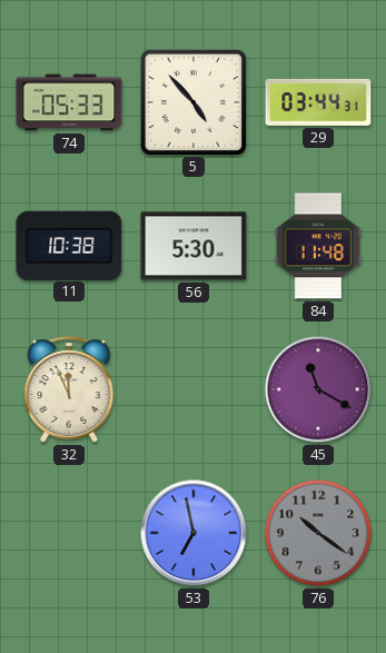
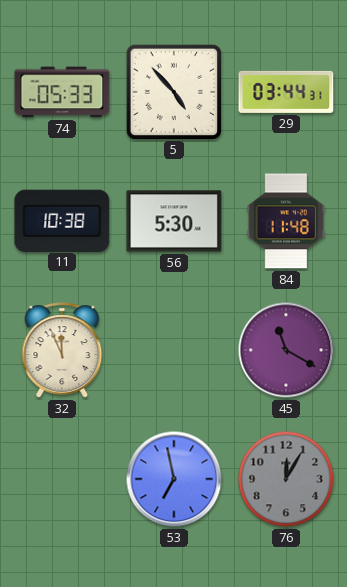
76: 10:21 -> 12:05
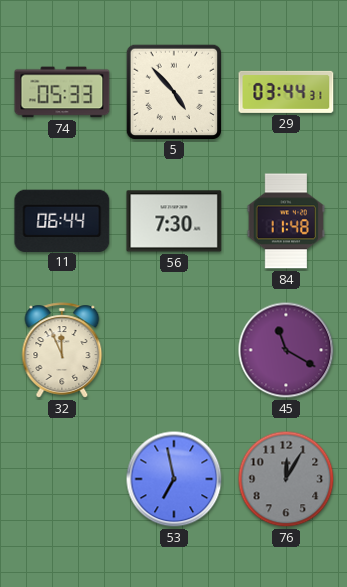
11: 10:38 -> 06:44
56: 5:30 -> 7:30
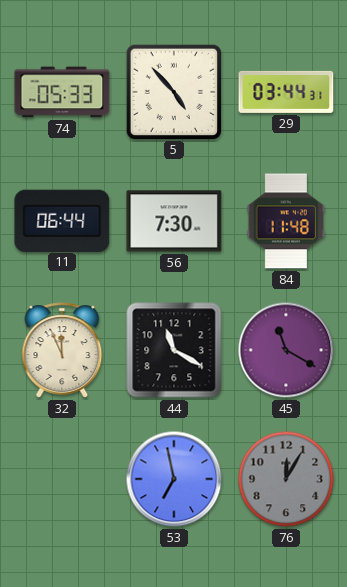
44: none -> 11:20
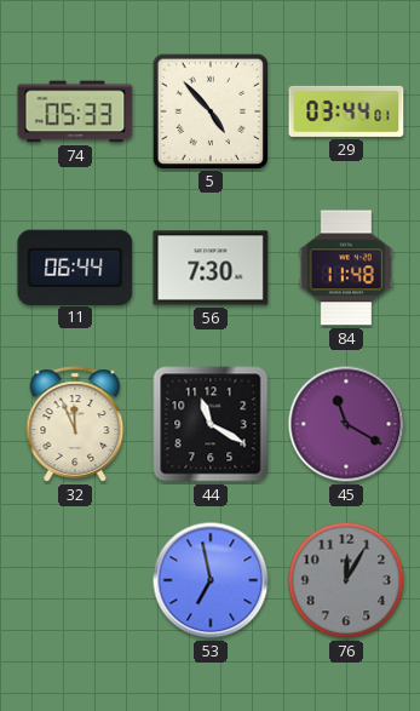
29: 03:44:31 -> 03:44:01
